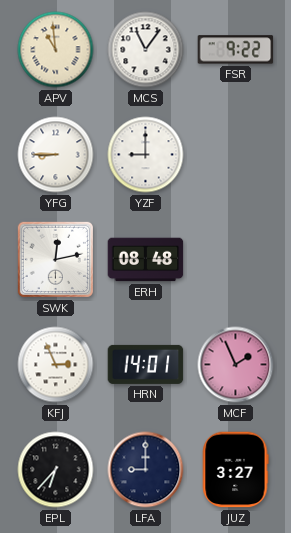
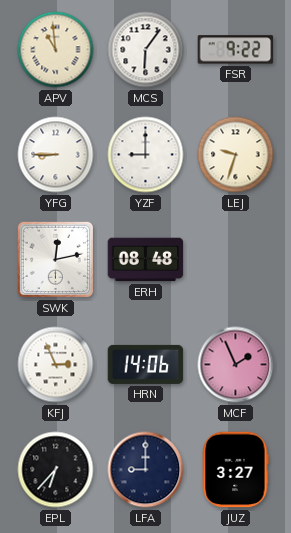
MCS: 11:06 -> 6:06
LEJ: none -> 9:33
HRN: 14:01 -> 14:06
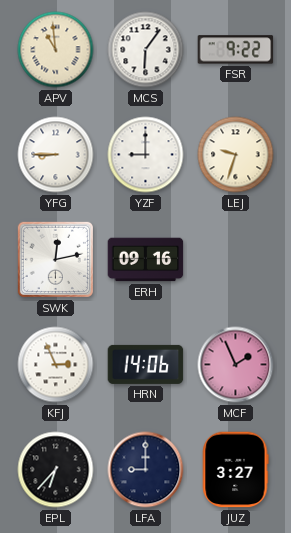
ERH: 08:48 -> 09:16
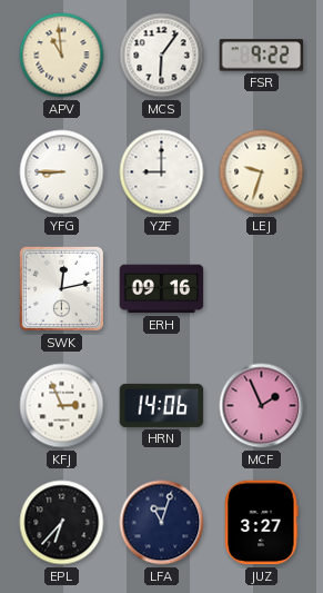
LFA: 9:00 -> 11:03
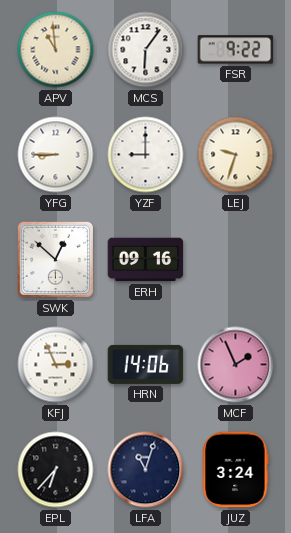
SWK: 12:13 -> 12:52
JUZ: 3:27 -> 3:24
